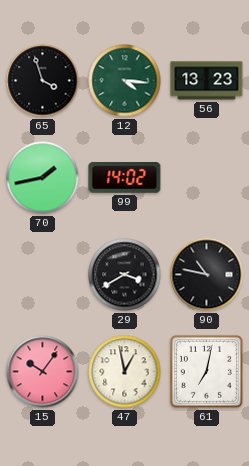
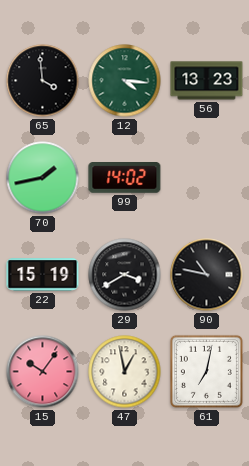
65: 3:57 -> 3:59
22: none -> 15:19
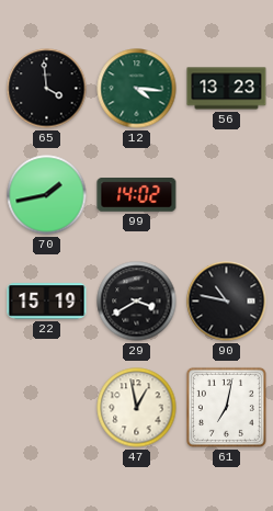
15: 10:06 -> none
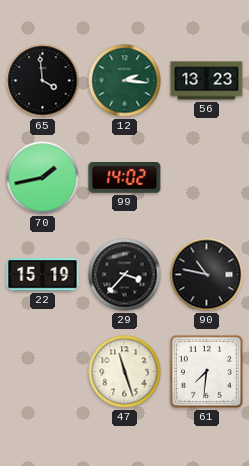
12: 4:16 -> 2:16
29: 3:40 -> 3:37
47: 12:58 -> 11:27
61: 7:02 -> 7:31
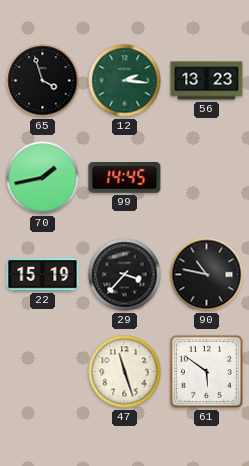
65: 3:59 -> 3:57
99: 14:02 -> 14:45
61: 7:31 -> 5:51
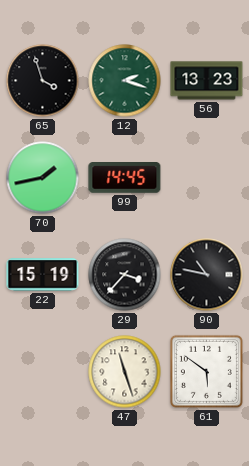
12: 2:16 -> 2:18
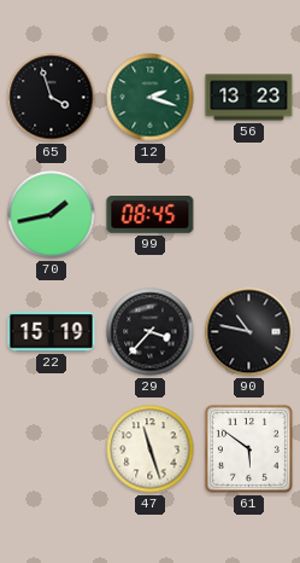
99: 14:45 -> 08:45
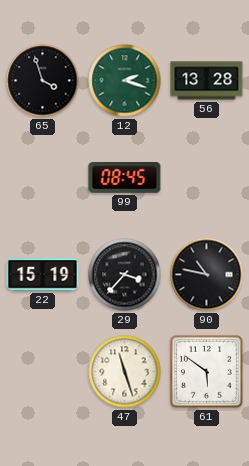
56: 13:23 -> 13:28
70: 1:43 -> none
